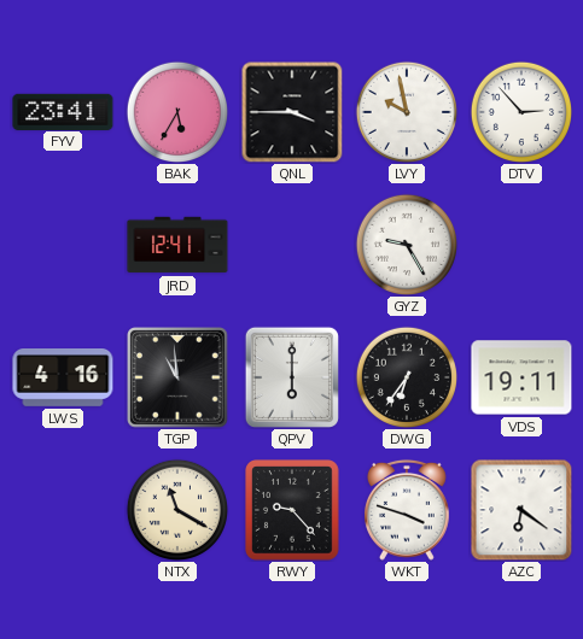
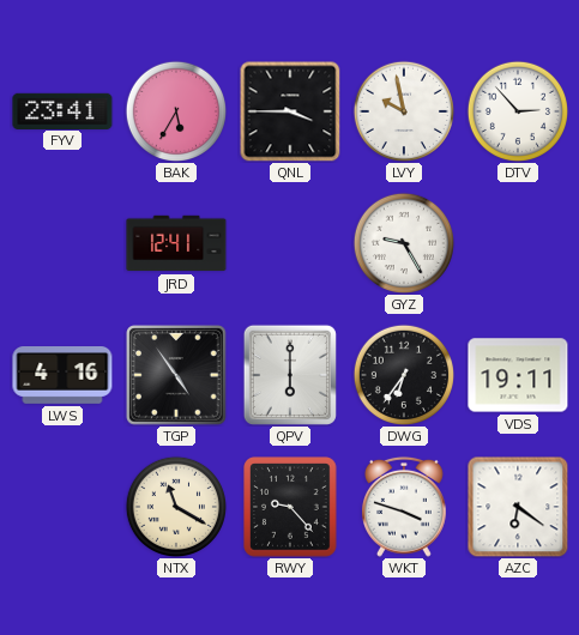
TGP: 10:59 -> 4:54
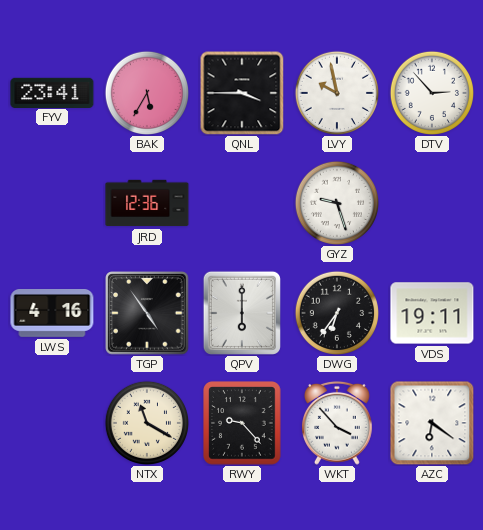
JRD: 12:41 -> 12:36
GYZ: 9:25 -> 9:27
WKT: 3:48 -> 3:53
